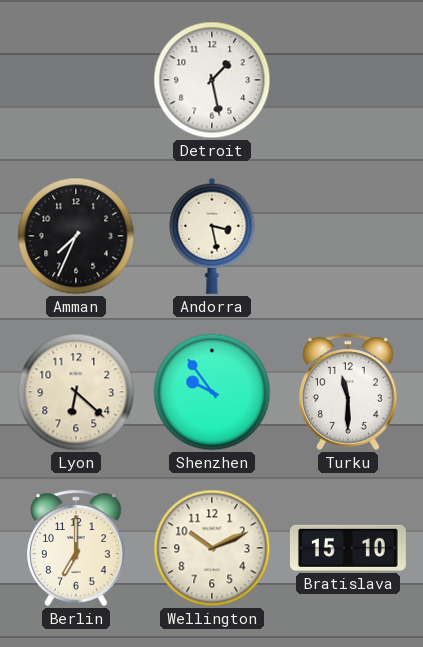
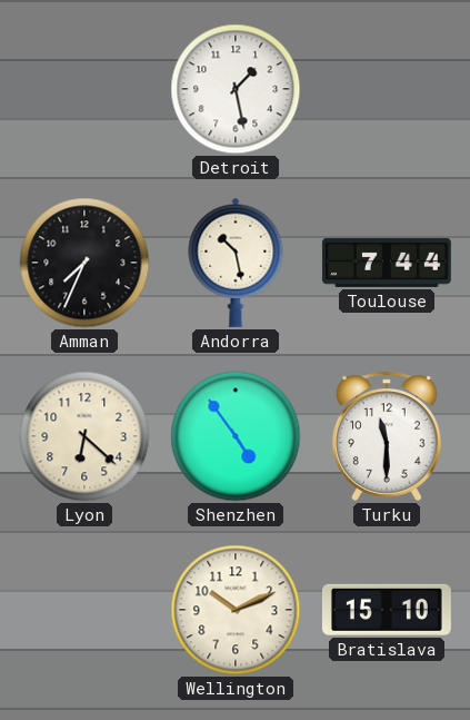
Andorra: 3:28 -> 10:28
Toulouse: none -> 7:44
Shenzhen: 9:54 -> 4:54
Berlin: 7:00 -> none
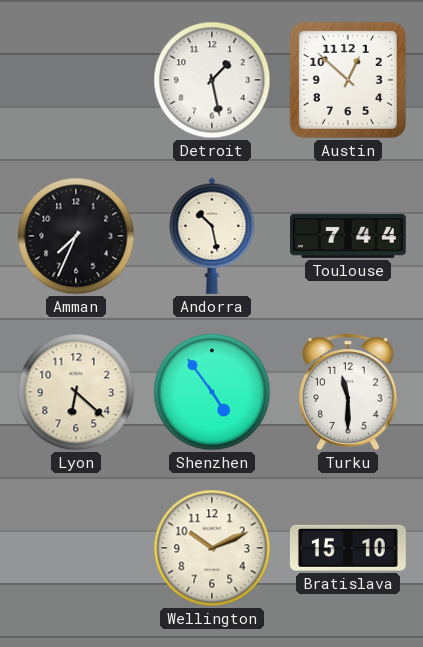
Austin: none -> 12:52
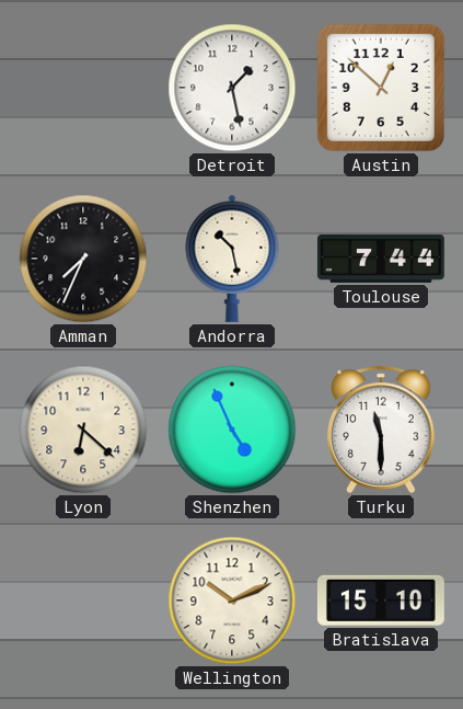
Shenzhen: 4:54 -> 4:56
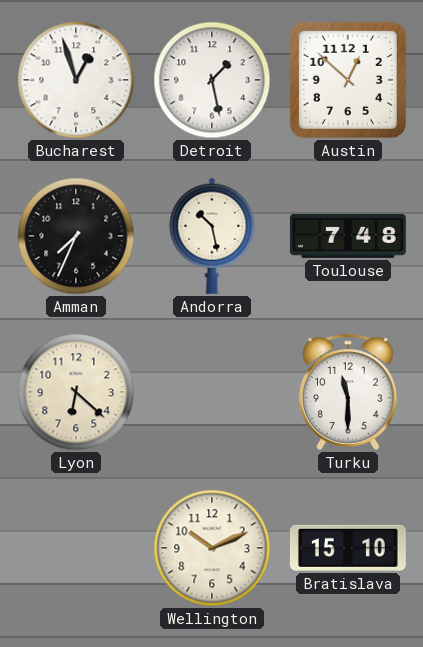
Bucharest: none -> 12:57
Toulouse: 7:44 -> 7:48
Shenzhen: 4:56 -> none
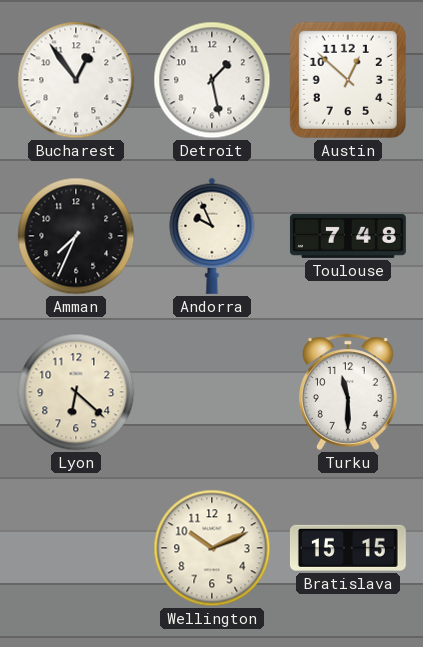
Bucharest: 12:57 -> 12:54
Andorra: 10:28 -> 9:56
Bratislava: 15:10 -> 15:15
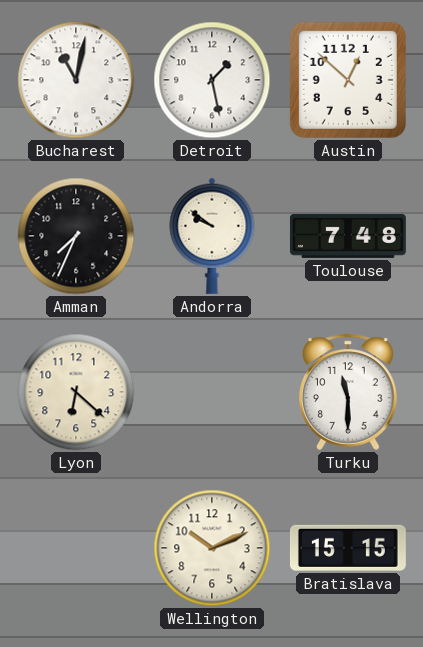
Bucharest: 12:54 -> 11:02
Andorra: 9:56 -> 9:51
